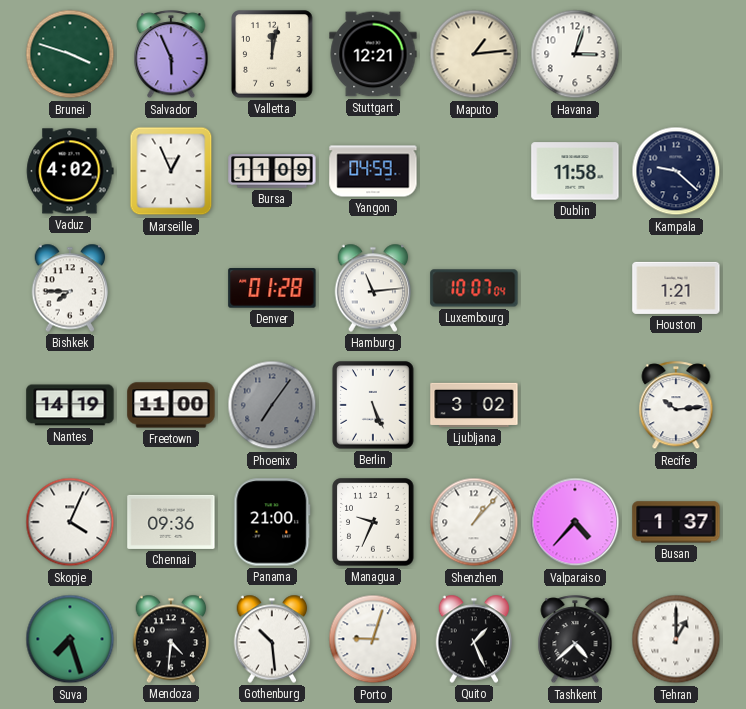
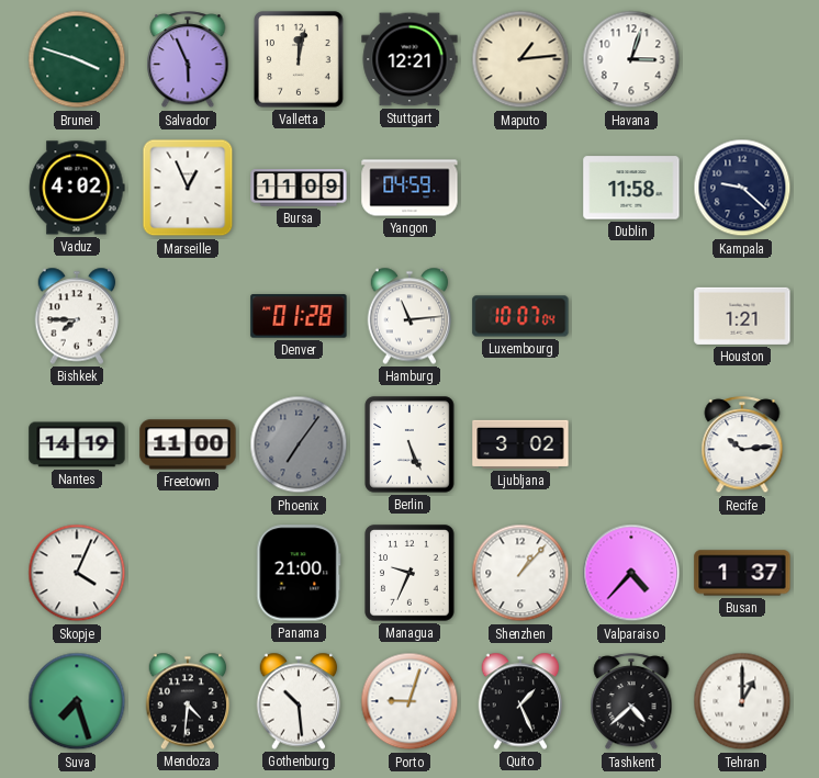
Chennai: 09:36 -> none
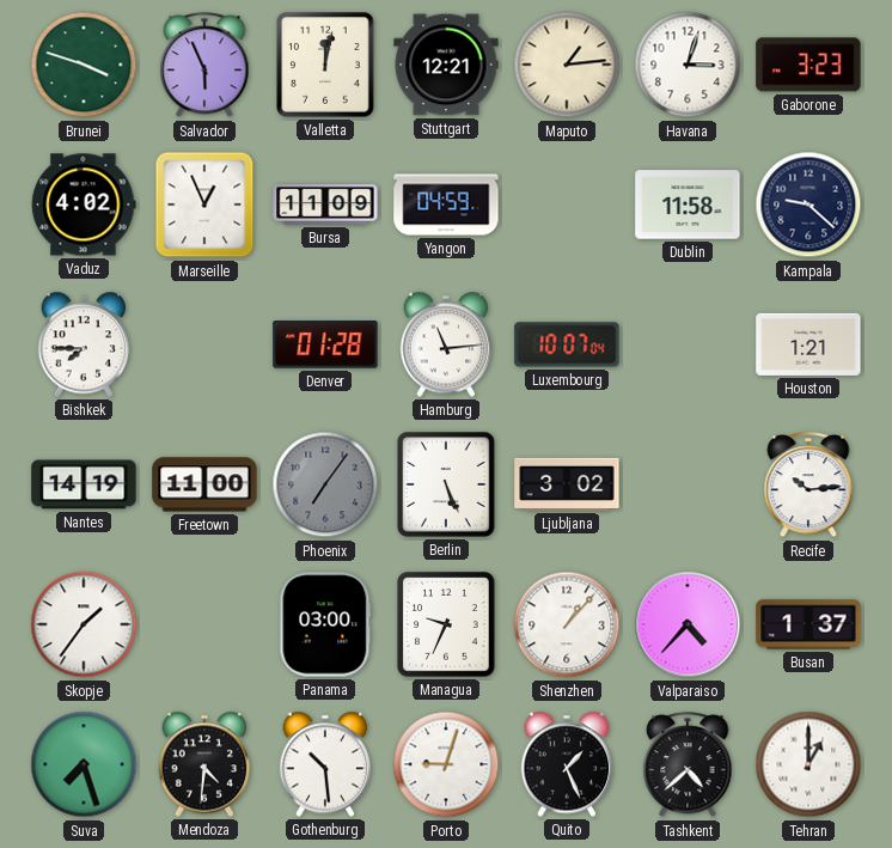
Gaborone: none -> 3:23
Skopje: 4:04 -> 1:36
Panama: 21:00 -> 03:00
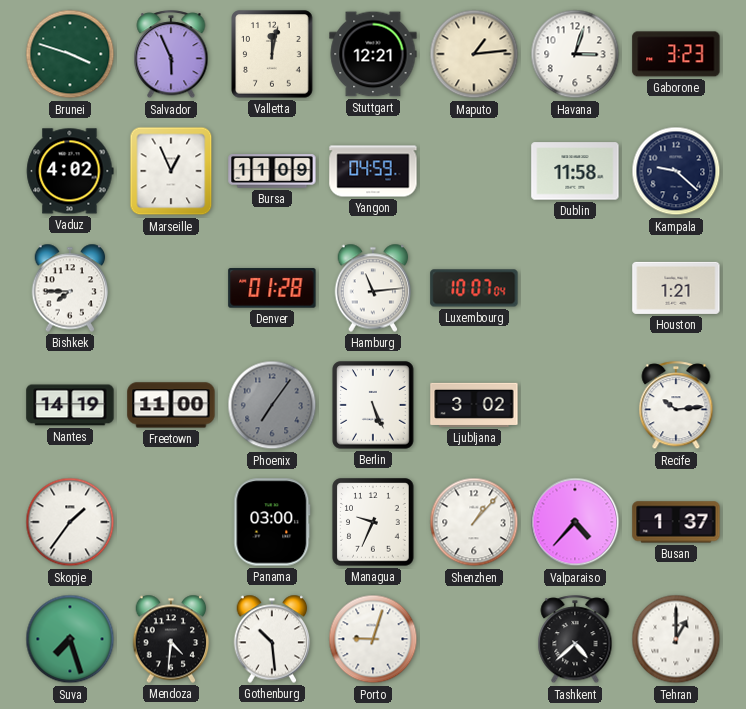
Quito: 1:26 -> none
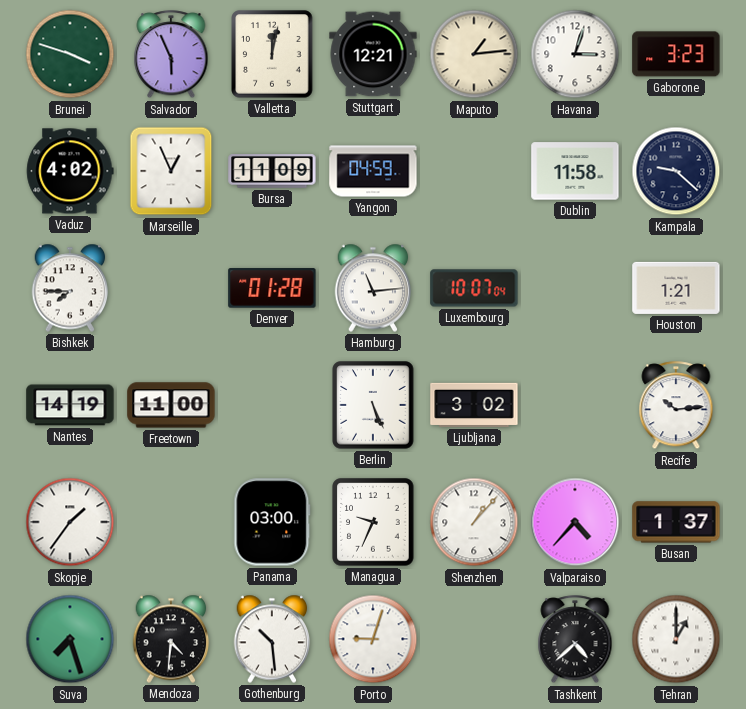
Phoenix: 7:06 -> none
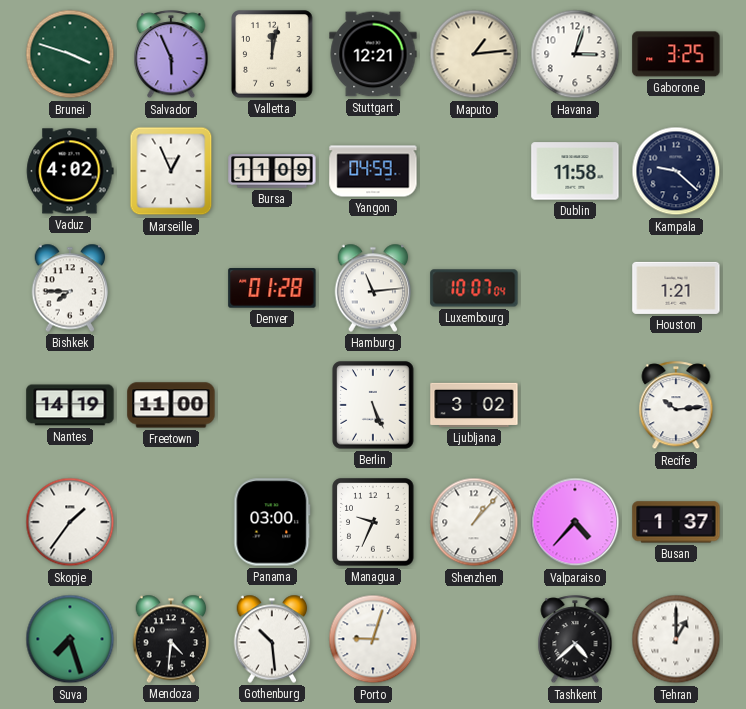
Gaborone: 3:23 -> 3:25
